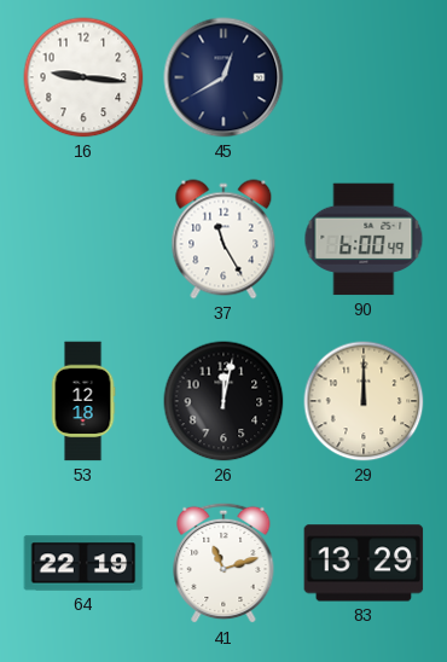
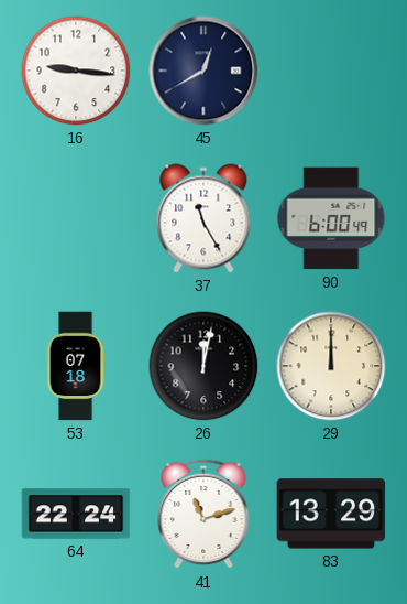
53: 12:18 -> 07:18
64: 22:19 -> 22:24
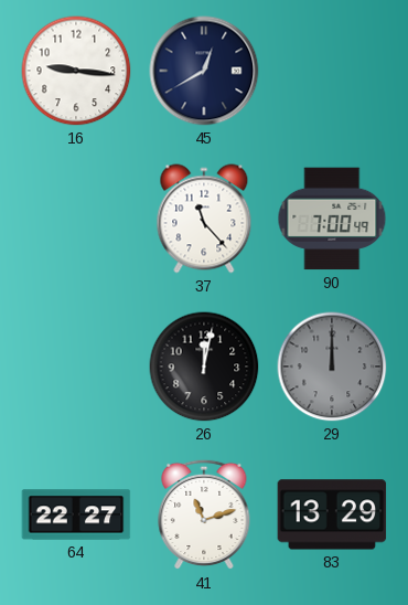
37: 11:25 -> 11:23
90: 6:00 -> 7:00
53: 07:18 -> none
29 dial: cream -> grey
64: 22:24 -> 22:27
